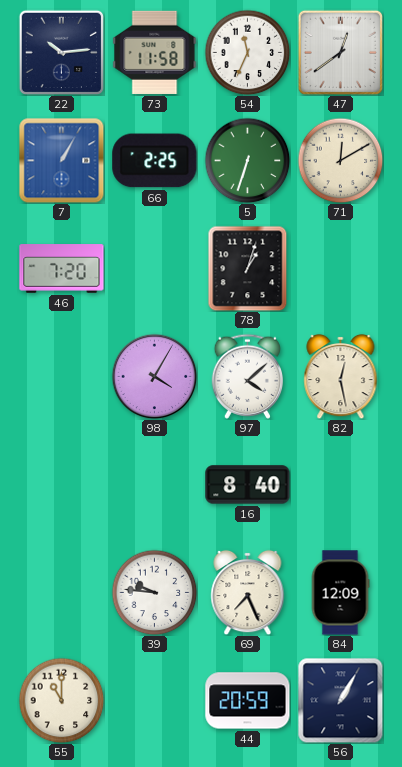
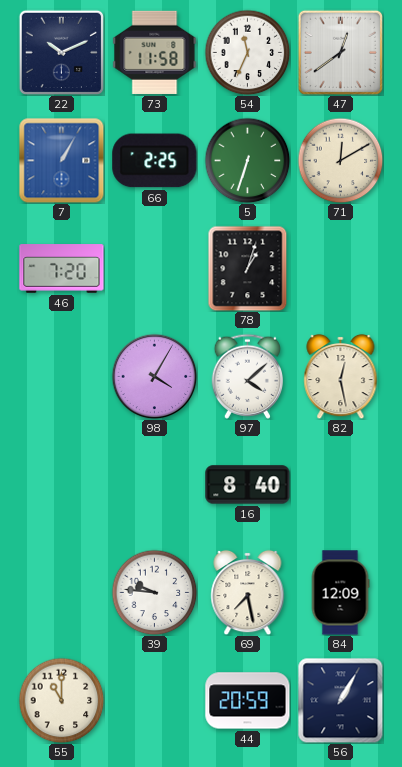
22: 10:14 -> 10:11
69: 7:26 -> 7:28
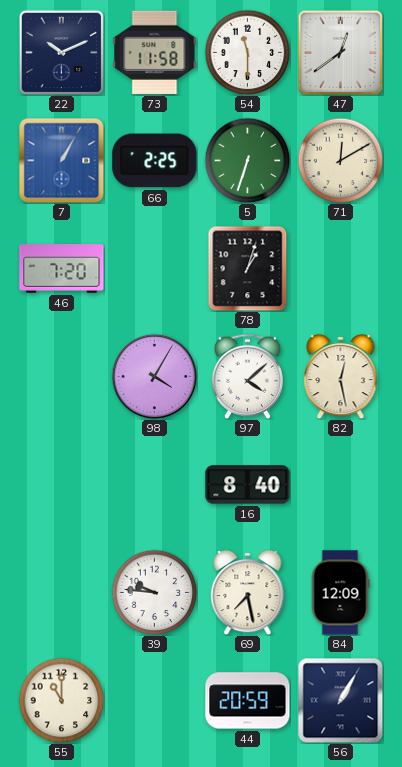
54: 11:34 -> 11:30
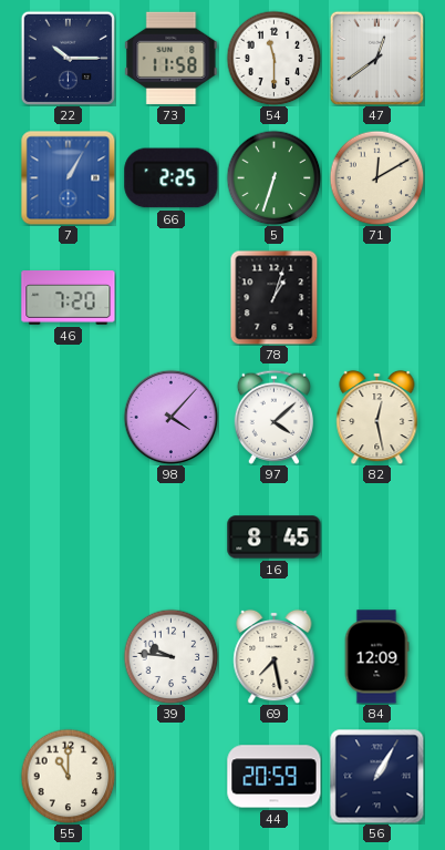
22: 10:11 -> 10:15
98: 4:05 -> 4:07
16: 8:40 -> 8:45
